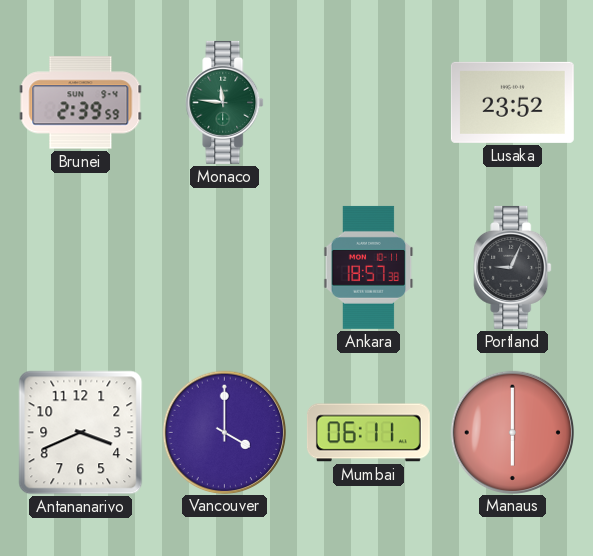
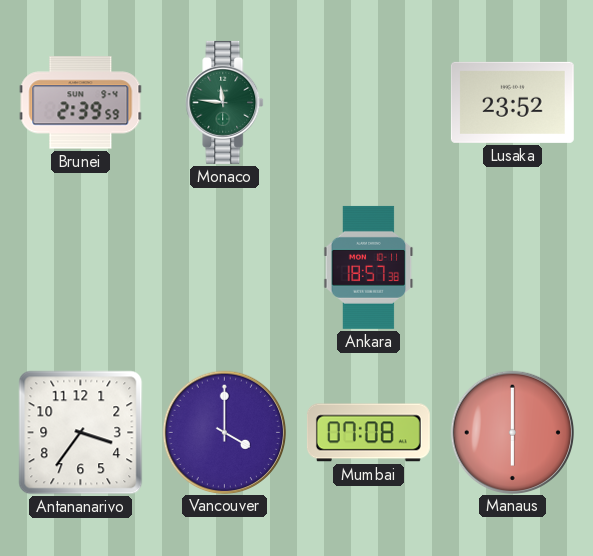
Portland: 9:04 -> none
Antananarivo: 3:41 -> 3:36
Mumbai: 06:11 -> 07:08
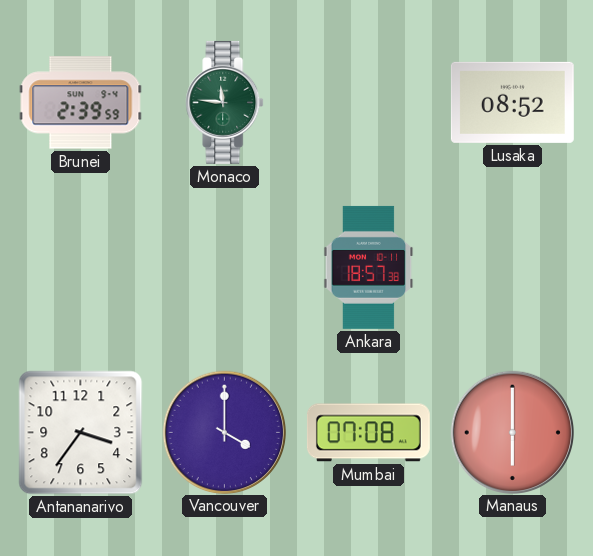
Lusaka: 23:52 -> 08:52
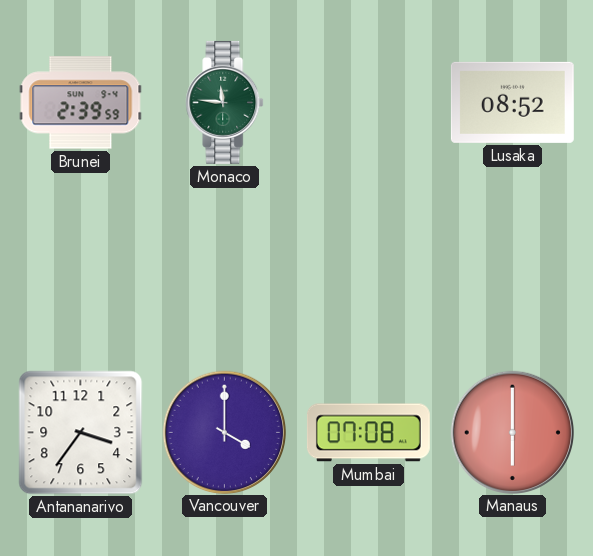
Ankara: 18:57 -> none
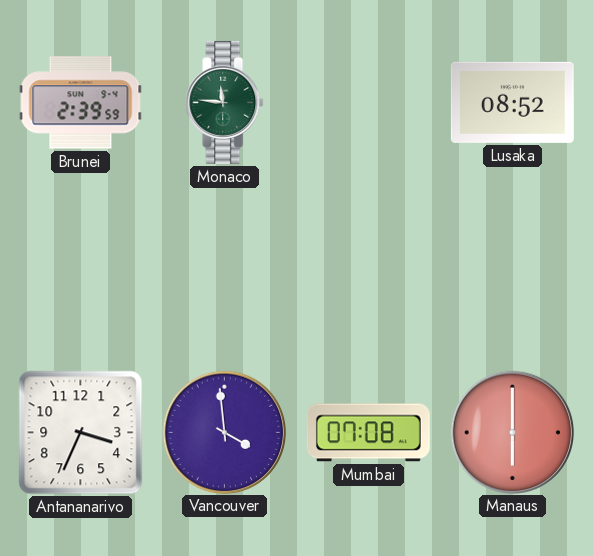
Antananarivo: 3:36 -> 3:34
Vancouver: 4:00 -> 3:59
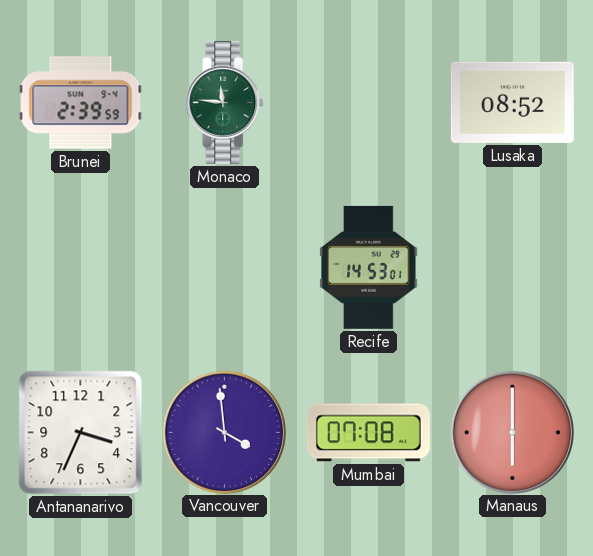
Recife: none -> 14:53
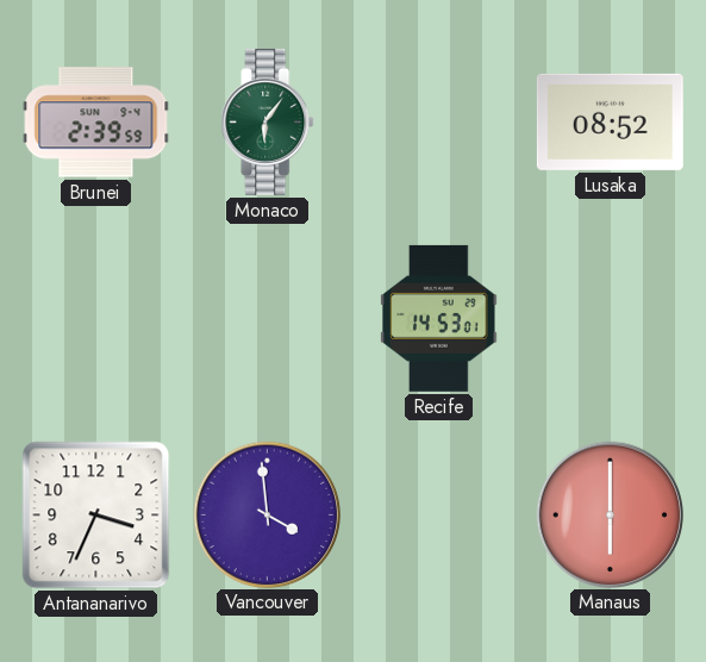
Monaco: 11:46 -> 6:06
Mumbai: 07:08 -> none
